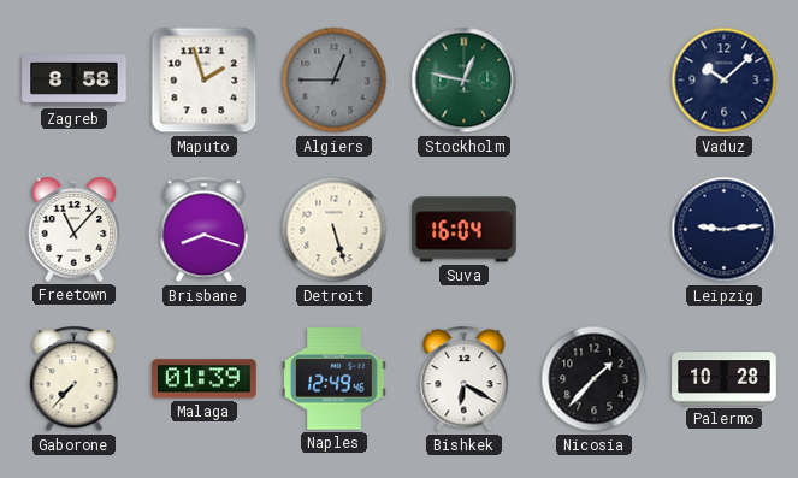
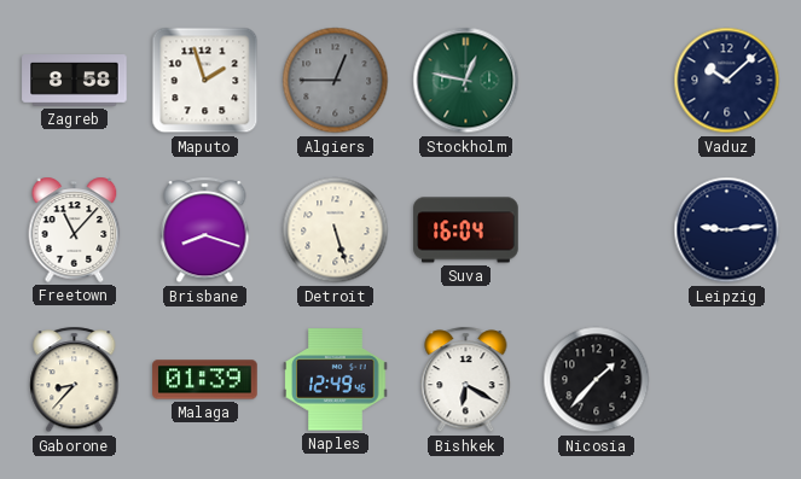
Gaborone: 7:37 -> 8:37
Palermo: 10:28 -> none
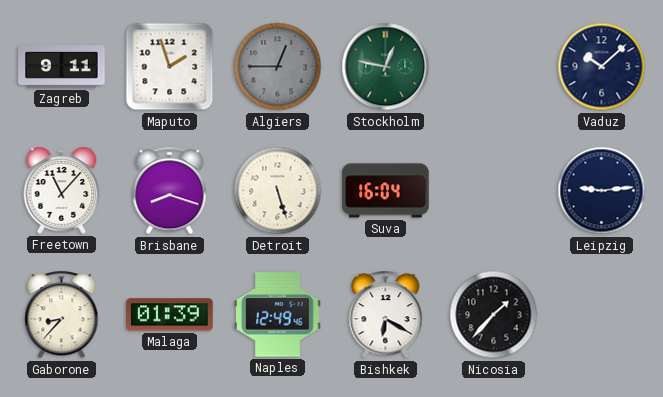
Zagreb: 8:58 -> 9:11
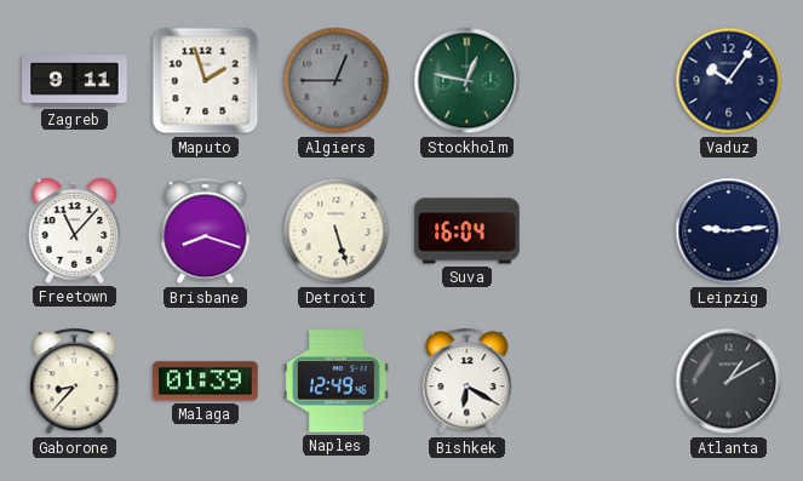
Vaduz: 10:08 -> 10:06
Nicosia: 1:37 -> none
Atlanta: none -> 1:10
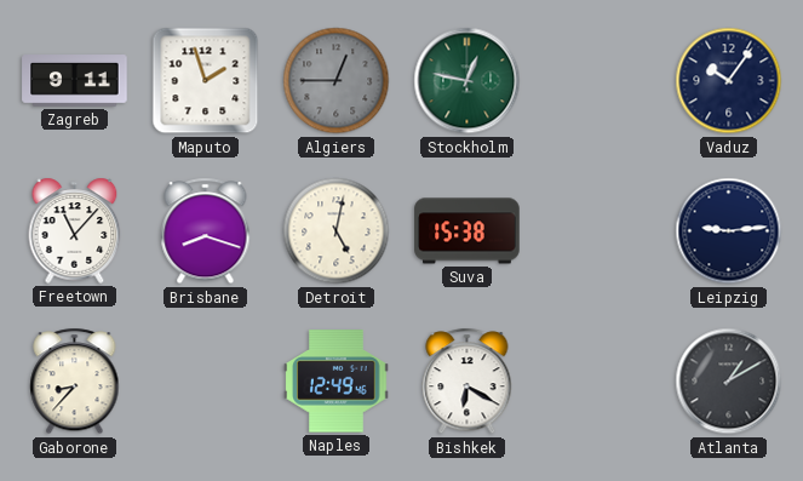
Detroit: 5:27 -> 5:02
Suva: 16:04 -> 15:38
Malaga: 01:39 -> none
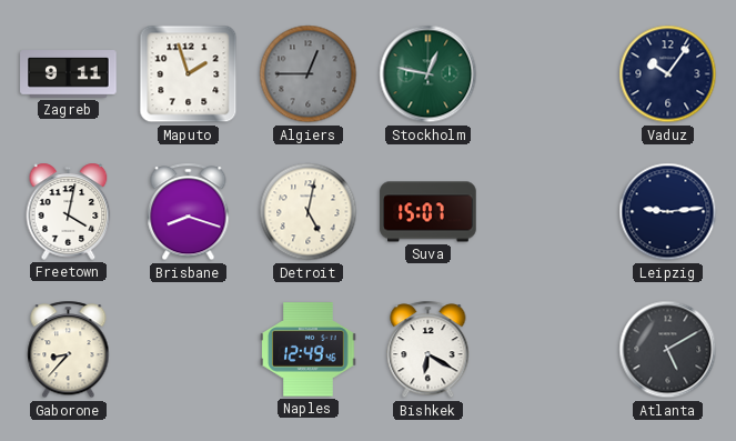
Freetown: 11:07 -> 4:02
Suva: 15:38 -> 15:07
Atlanta: 1:10 -> 5:10
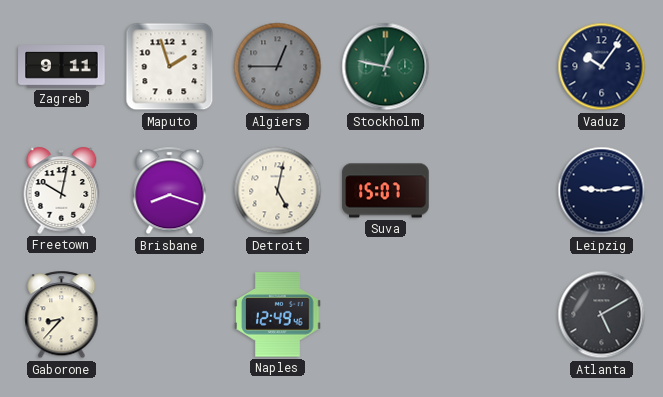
Freetown: 4:02 -> 10:02
Bishkek: 6:20 -> none
